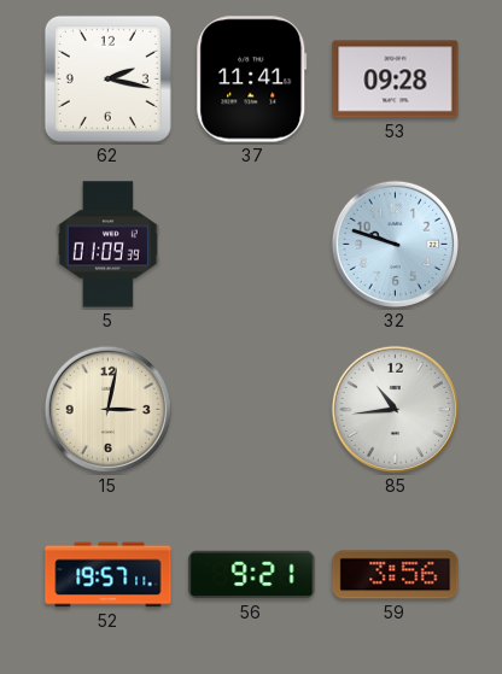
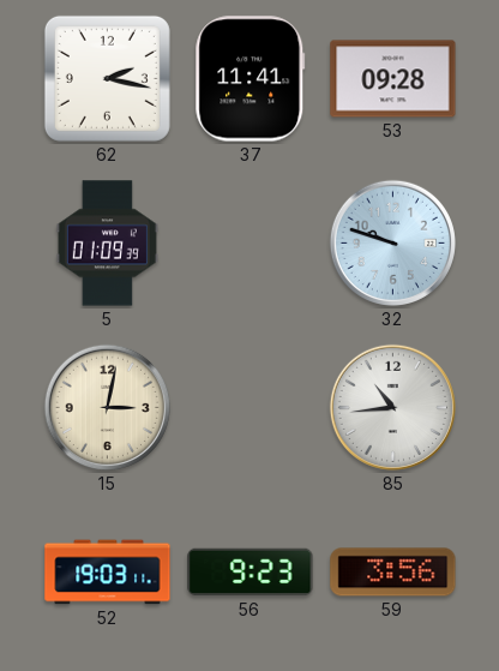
52: 19:57 -> 19:03
56: 9:21 -> 9:23
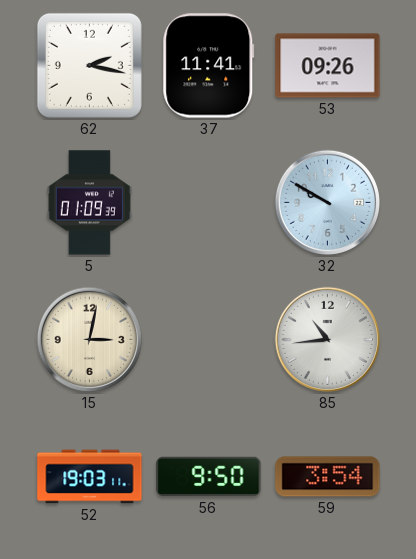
53: 09:28 -> 09:26
32: 9:48 -> 9:50
56: 9:23 -> 9:50
59: 3:56 -> 3:54
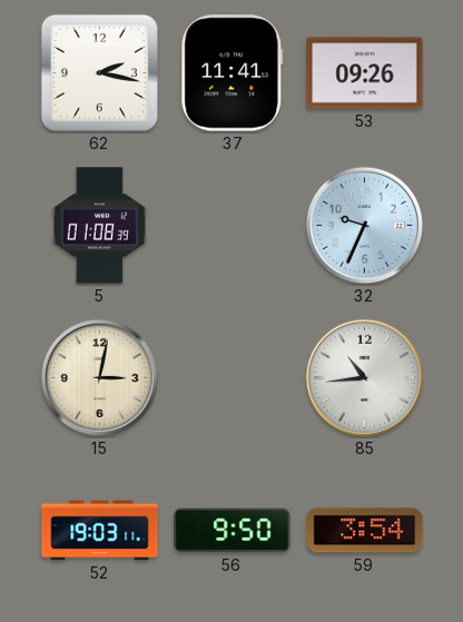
5: 01:09 -> 01:08
32: 9:50 -> 9:34
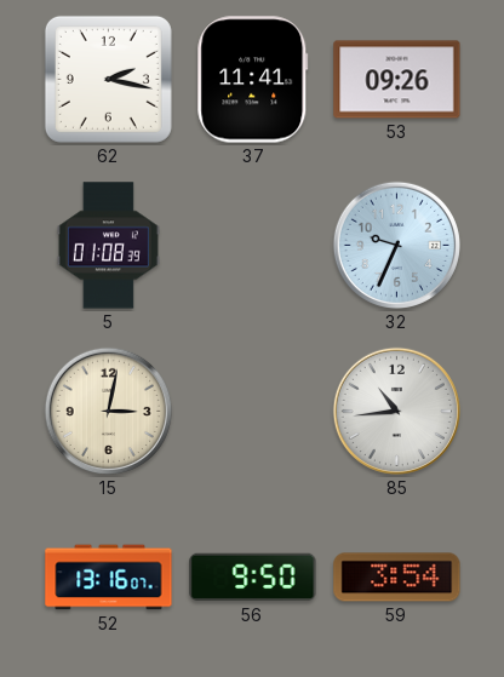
52: 19:03 -> 13:16
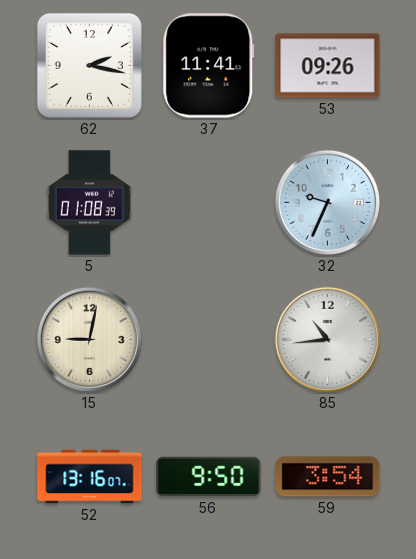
15: 3:02 -> 9:02
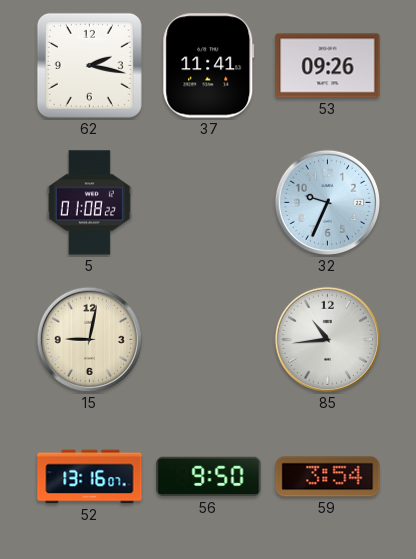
5: 01:08:39 -> 01:08:22
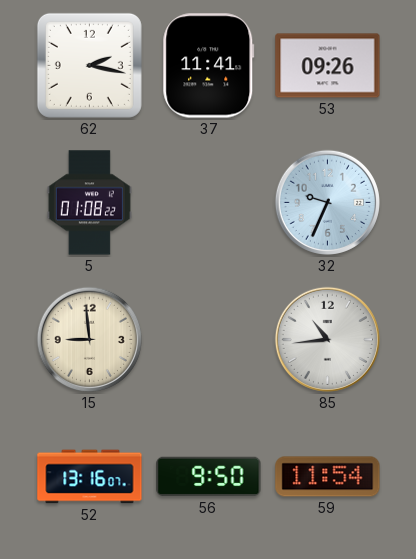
15: 9:02 -> 8:59
59: 3:54 -> 11:54
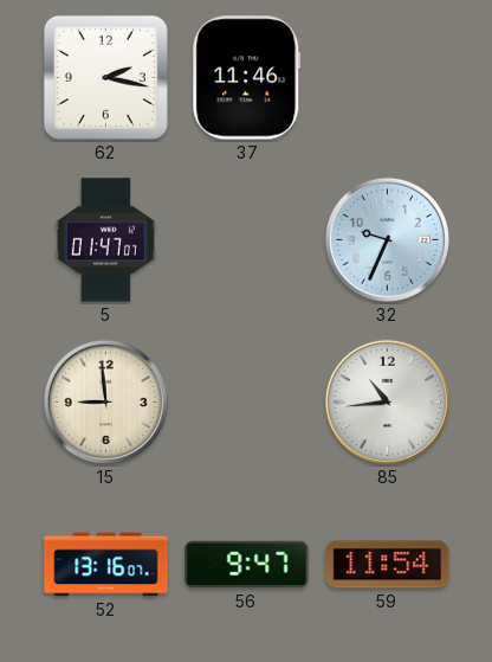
37: 11:41 -> 11:46
53: 09:26 -> none
5: 01:08 -> 01:47
56: 9:50 -> 9:47
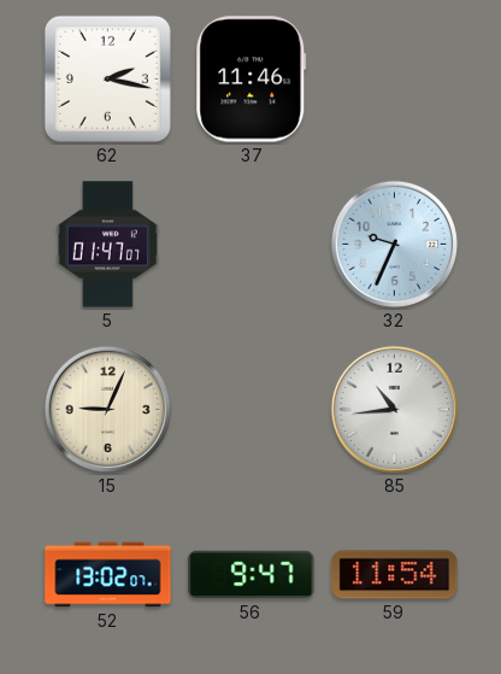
15: 8:59 -> 9:04
52: 13:16 -> 13:02
